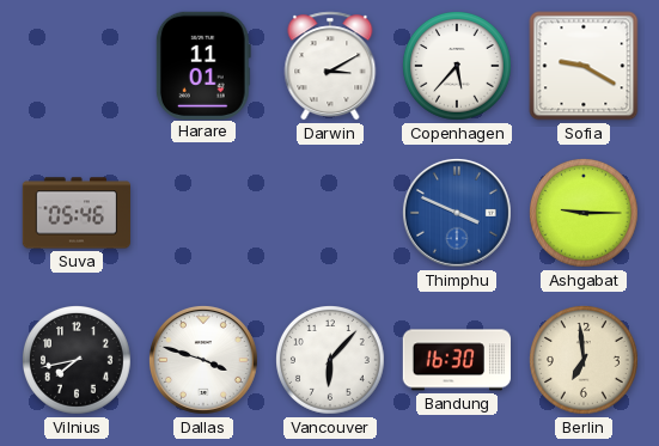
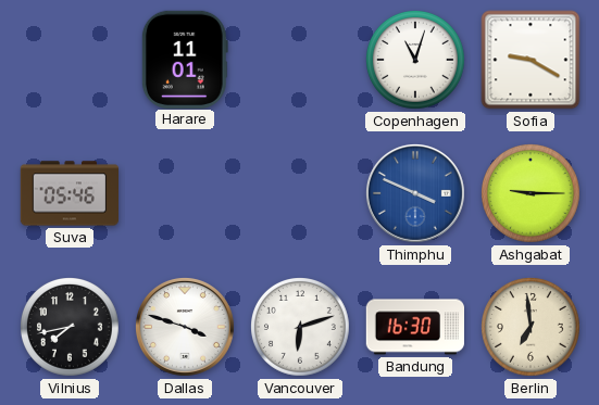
Darwin: 3:10 -> none
Copenhagen: 5:37 -> 11:03
Vancouver: 6:07 -> 6:12
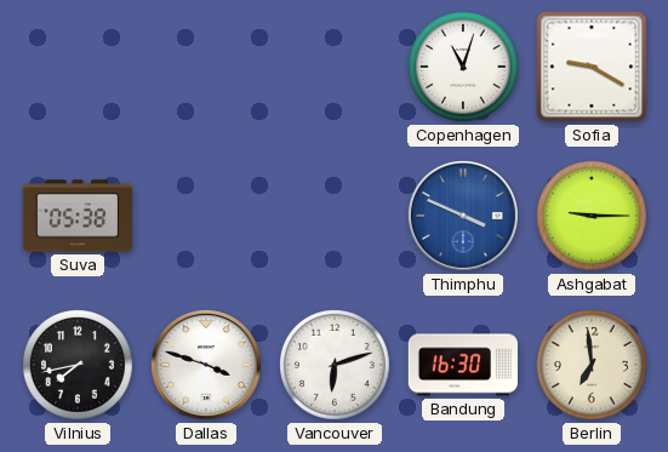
Harare: 11:01 -> none
Suva: 05:46 -> 05:38
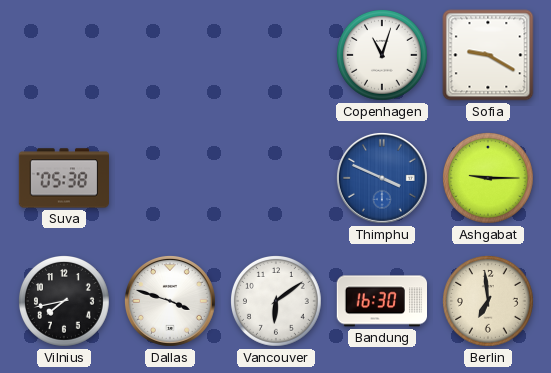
Vancouver: 6:12 -> 6:09
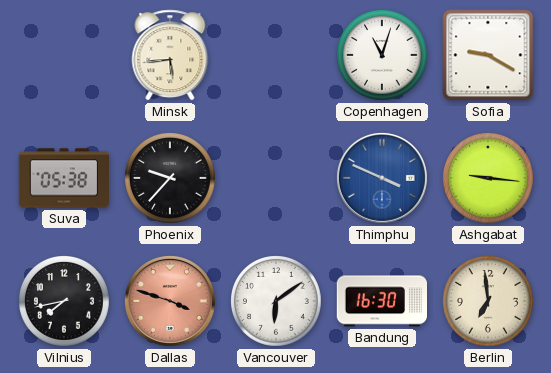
Minsk: none -> 5:44
Phoenix: none -> 9:37
Ashgabat: 9:15 -> 9:16
Dallas dial: white -> salmon
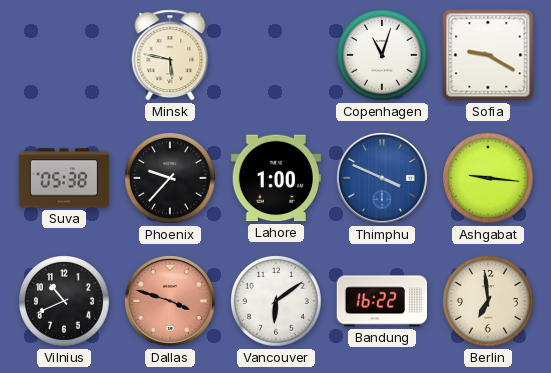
Minsk: 5:44 -> 5:47
Lahore: none -> 1:00
Vilnius: 7:43 -> 10:41
Bandung: 16:30 -> 16:22
